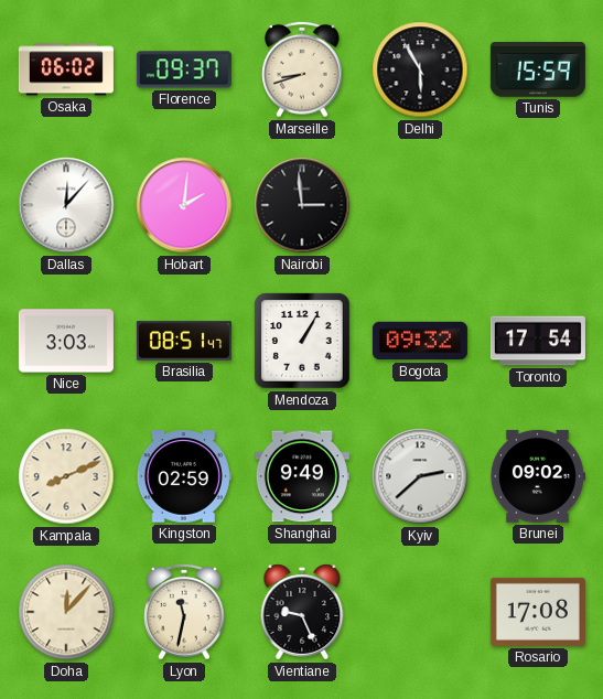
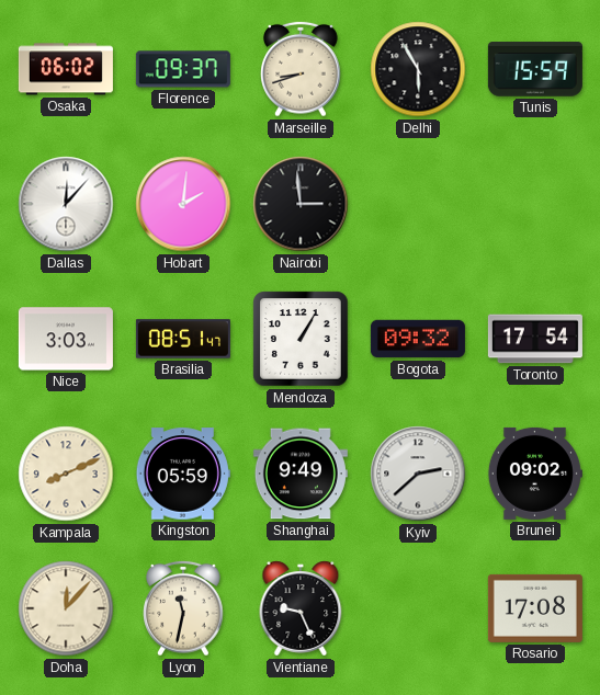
Kingston: 02:59 -> 05:59
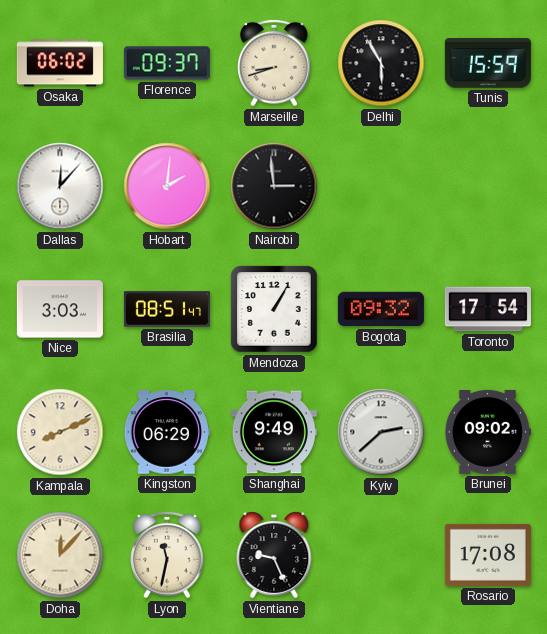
Kingston: 05:59 -> 06:29
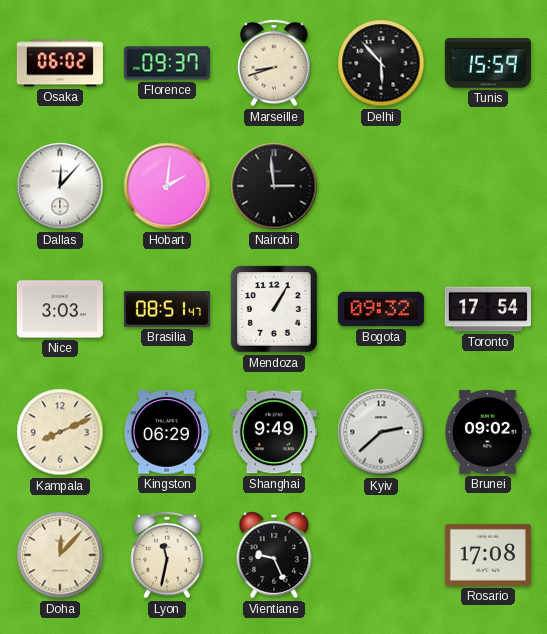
Delhi: 5:55 -> 5:53
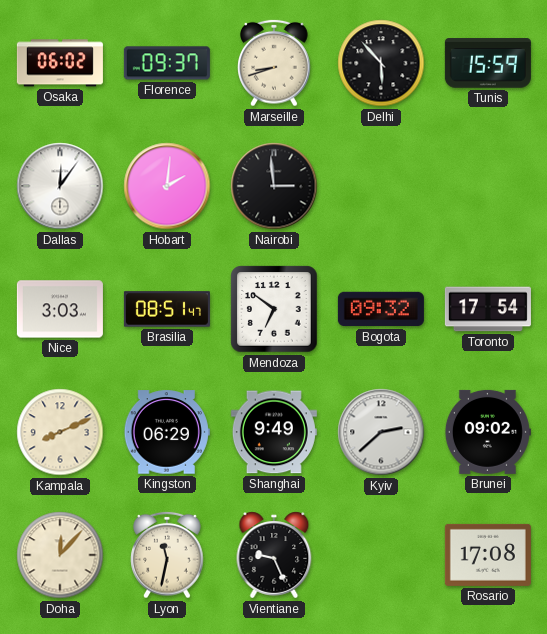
Dallas: 12:07 -> 12:06
Mendoza: 1:05 -> 6:51
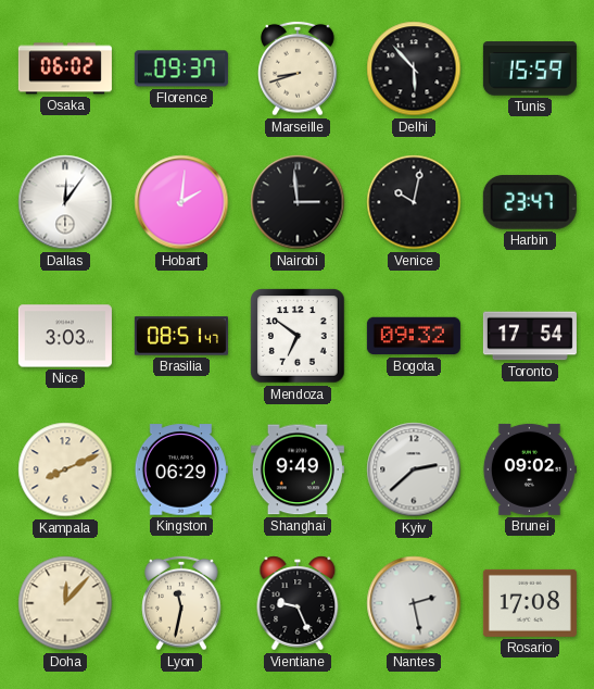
Venice: none -> 10:02
Harbin: none -> 23:47
Nantes: none -> 2:28
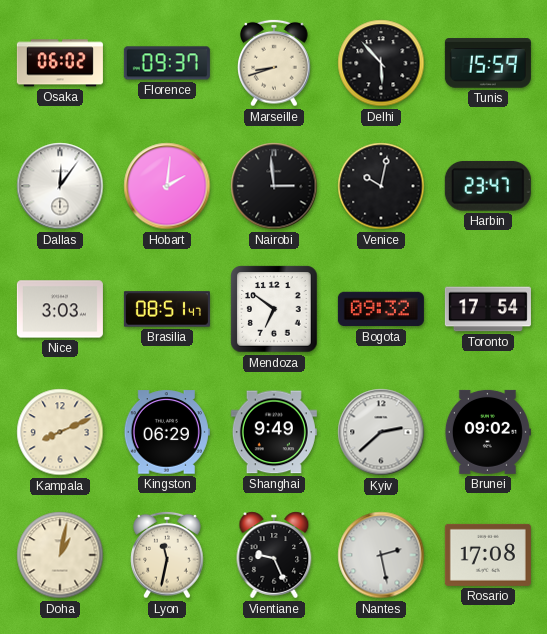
Doha: 12:07 -> 1:02
